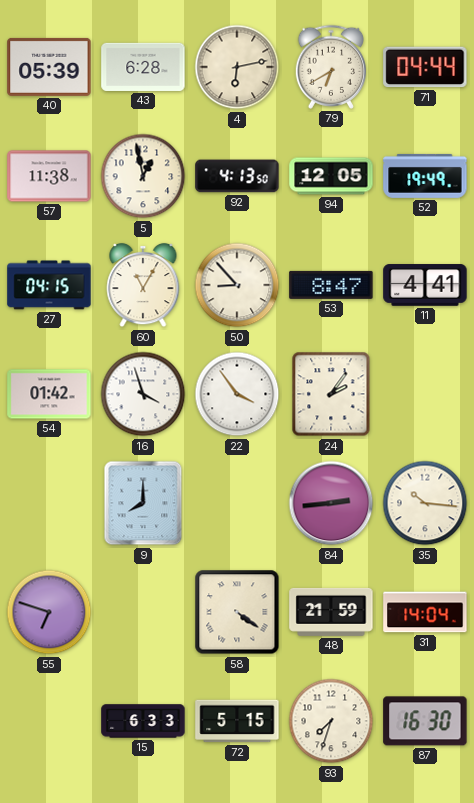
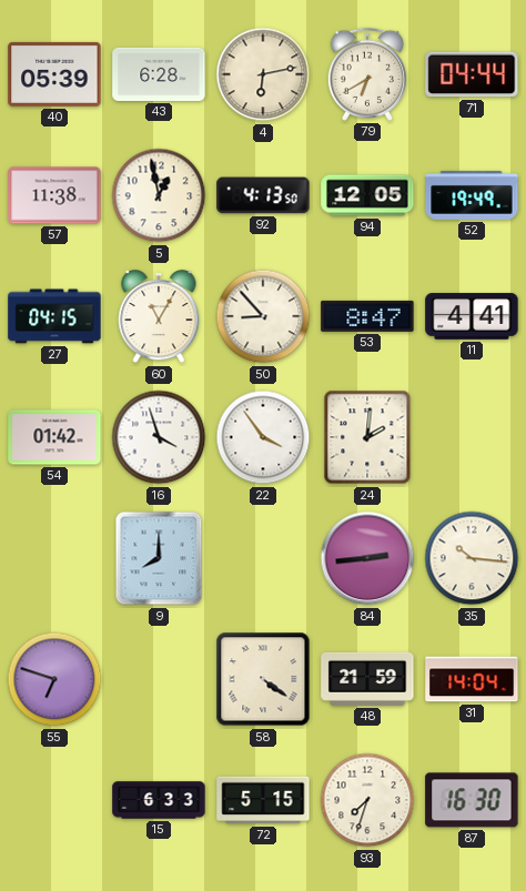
24: 2:06 -> 2:01
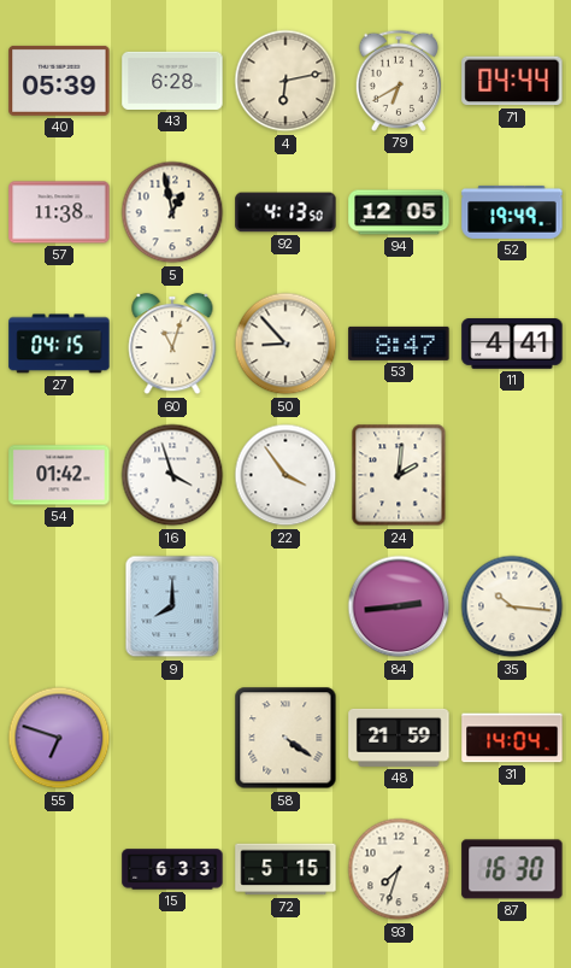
60: 11:05 -> 11:03
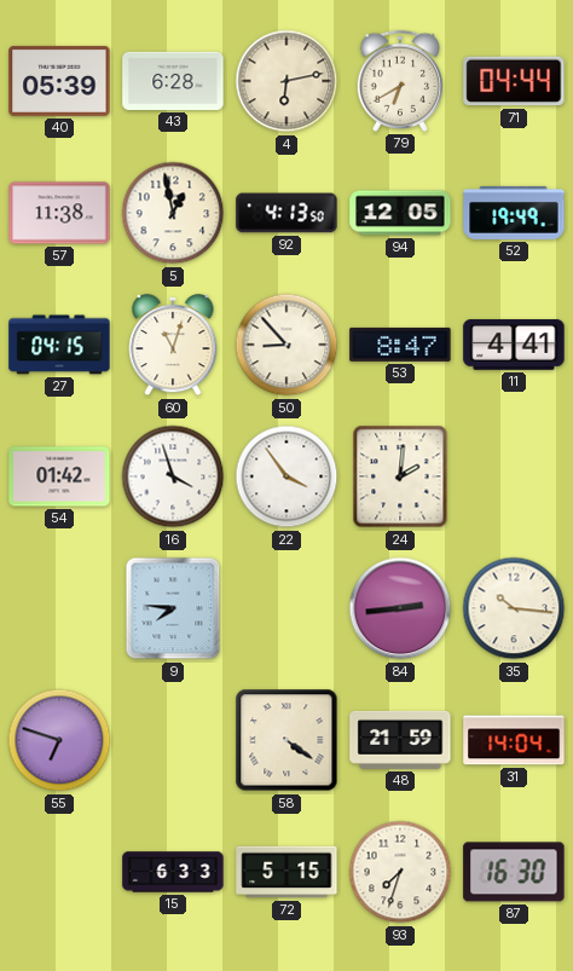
9: 8:00 -> 7:46
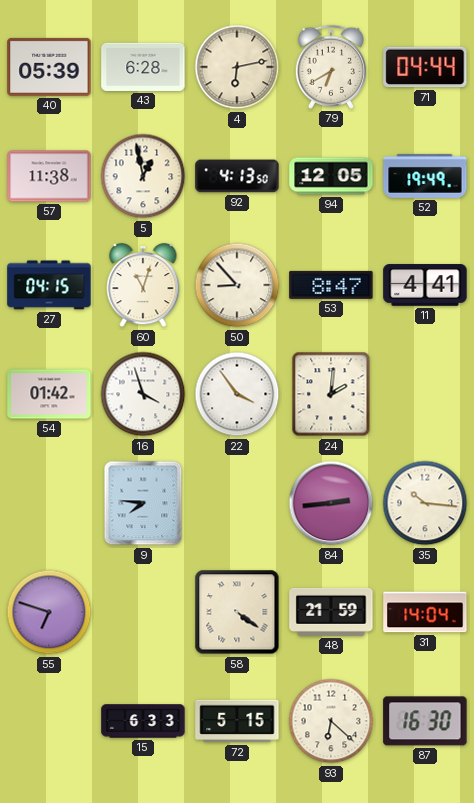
93: 7:33 -> 6:22
